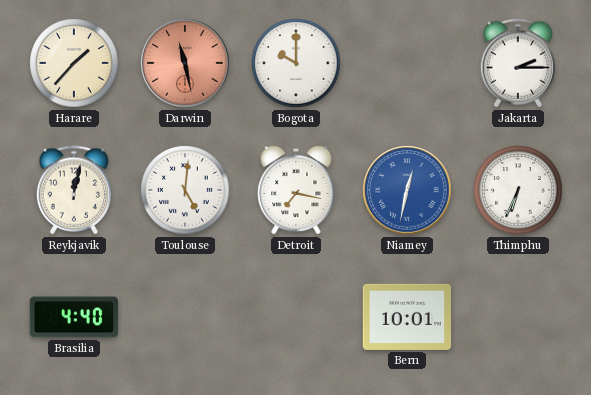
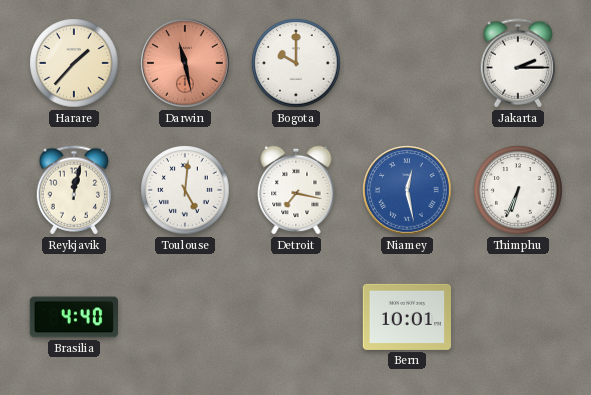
Niamey: 12:32 -> 12:28
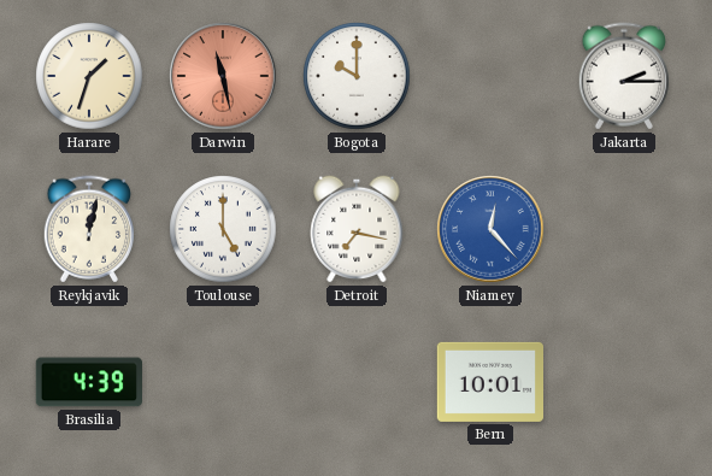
Harare: 1:37 -> 1:33
Toulouse: 5:01 -> 5:00
Niamey: 12:28 -> 12:23
Thimphu: 6:34 -> none
Brasilia: 4:40 -> 4:39
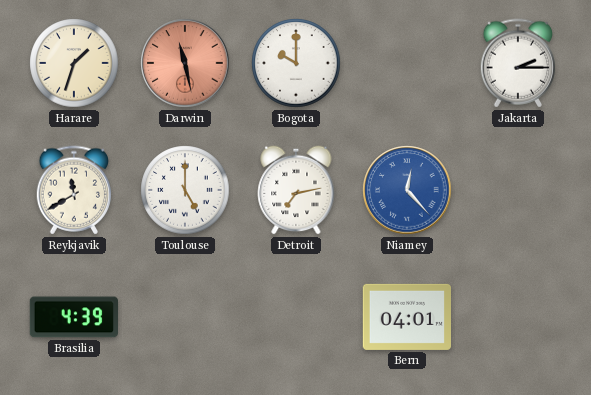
Reykjavik: 12:02 -> 11:40
Detroit: 7:17 -> 7:13
Bern: 10:01 -> 04:01
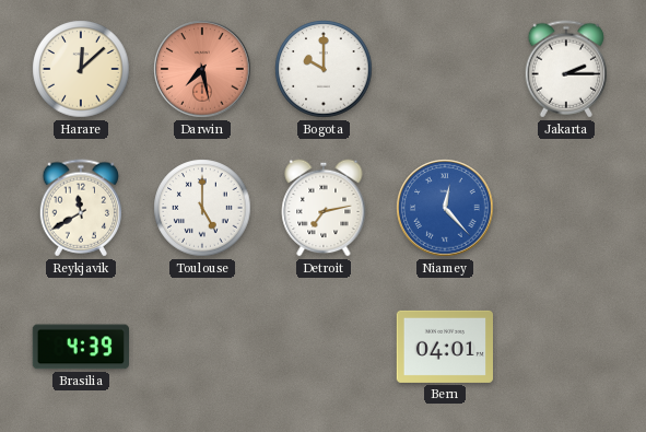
Harare: 1:33 -> 12:08
Darwin: 11:28 -> 7:28
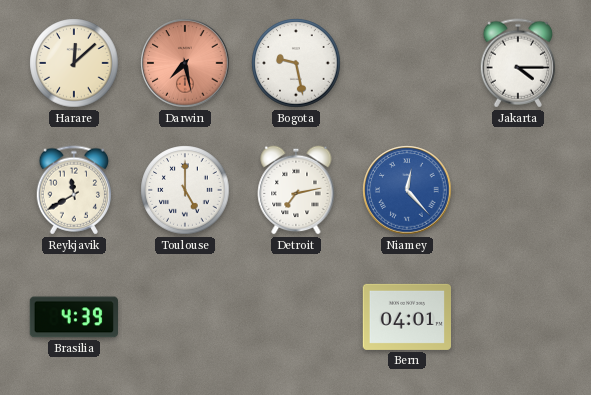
Bogota: 10:00 -> 9:28
Jakarta: 2:15 -> 4:15
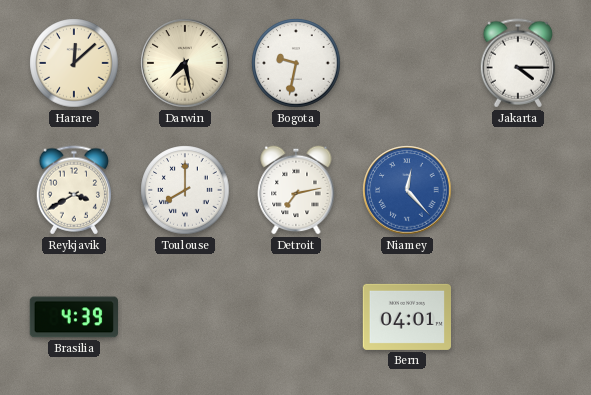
Darwin dial: salmon -> cream
Bogota: 9:28 -> 9:32
Reykjavik: 11:40 -> 3:40
Toulouse: 5:00 -> 8:00
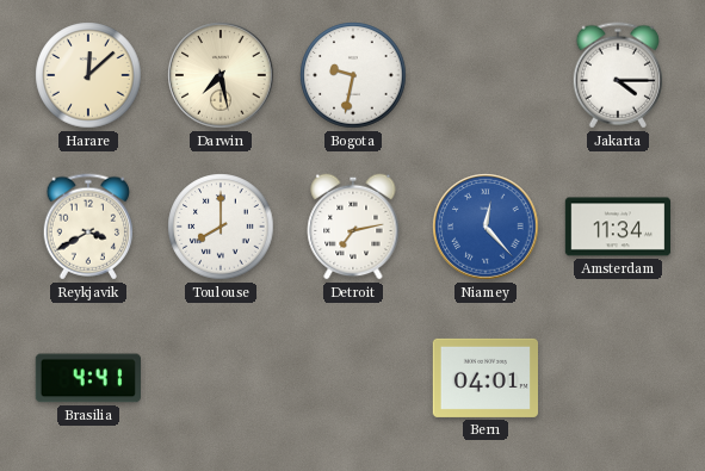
Amsterdam: none -> 11:34
Brasilia: 4:39 -> 4:41
